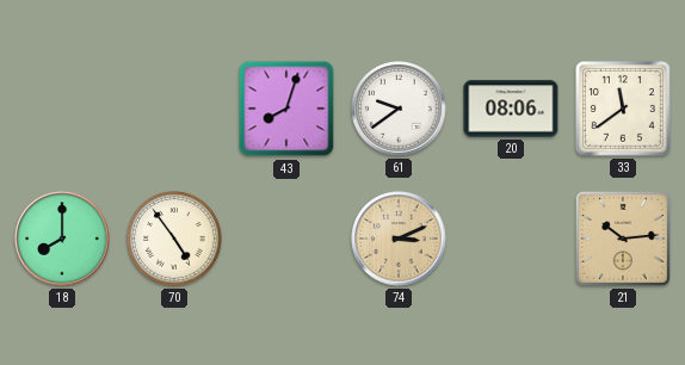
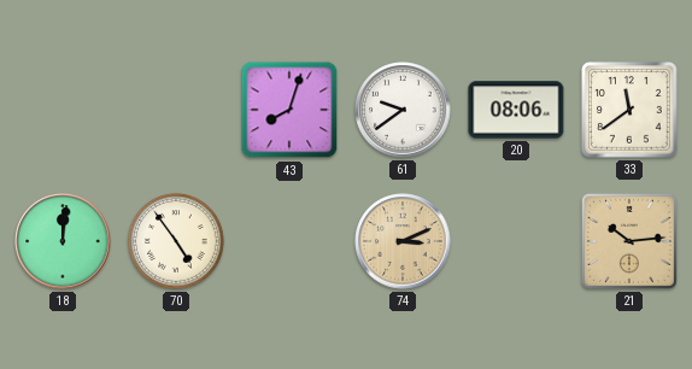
18: 8:00 -> 12:01
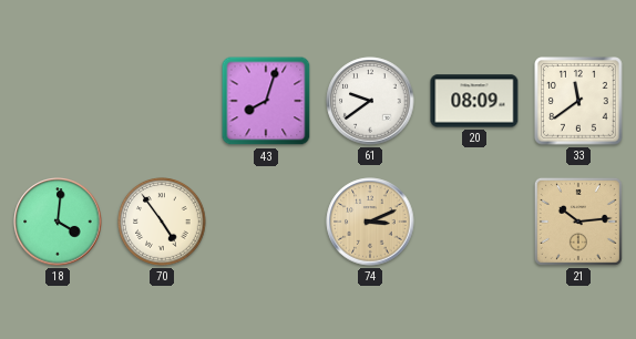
20: 08:06 -> 08:09
18: 12:01 -> 4:01
